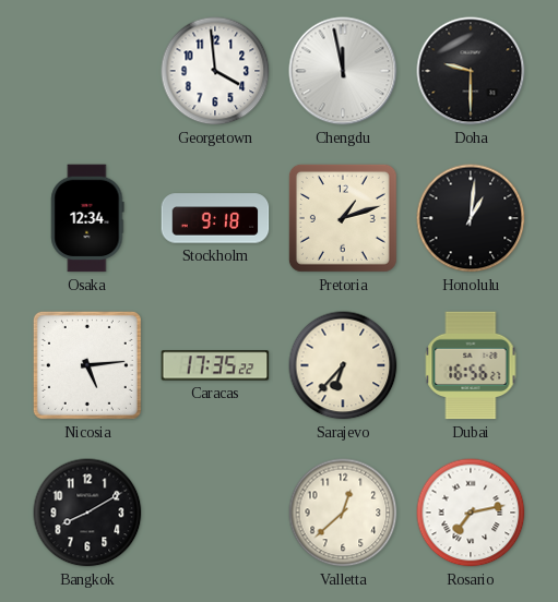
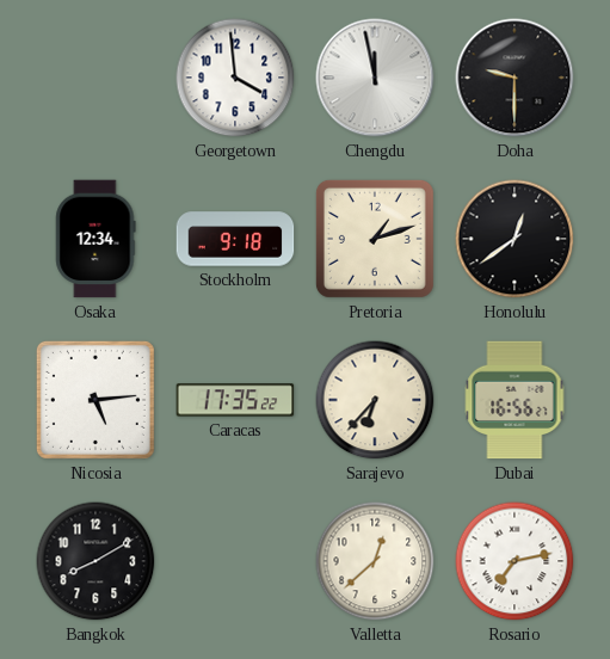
Honolulu: 1:01 -> 12:39
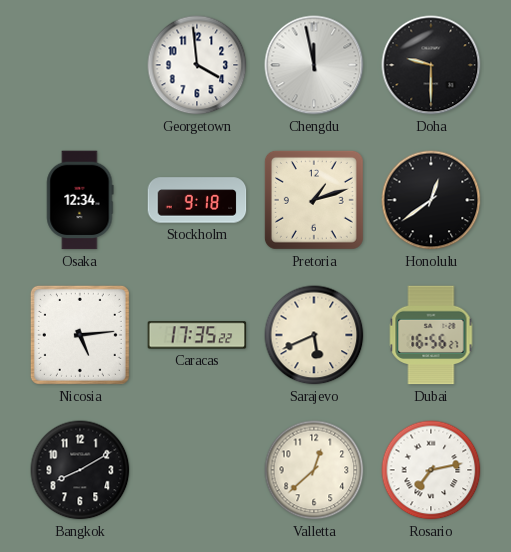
Sarajevo: 6:37 -> 5:41
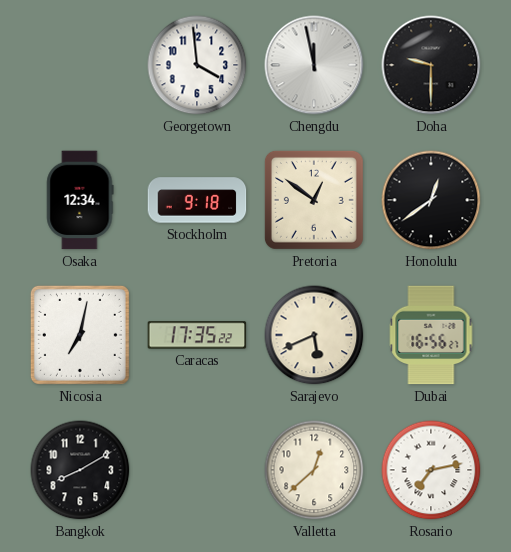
Pretoria: 1:12 -> 12:51
Nicosia: 5:14 -> 7:02
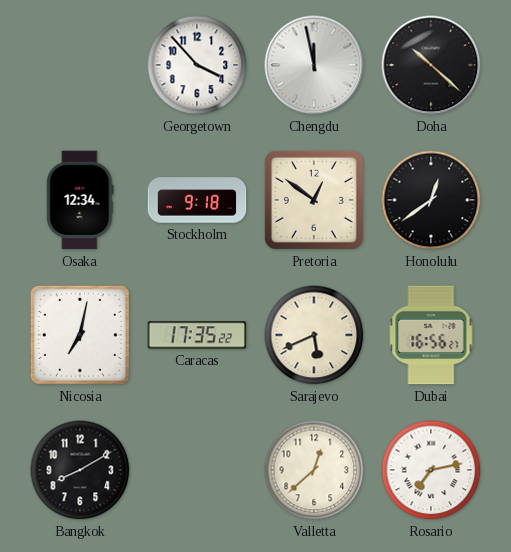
Georgetown: 3:59 -> 3:53
Doha: 9:30 -> 10:22
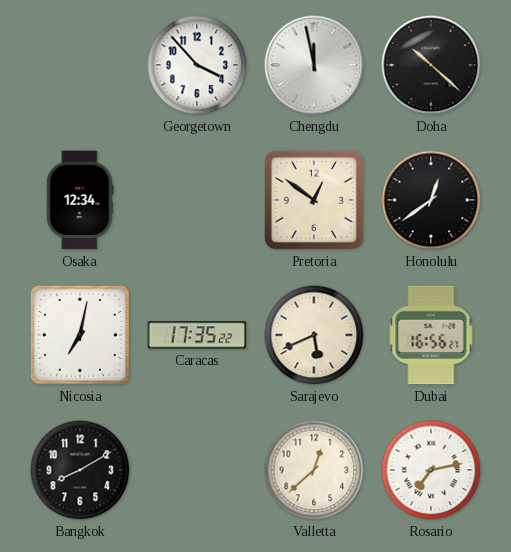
Stockholm: 9:18 -> none
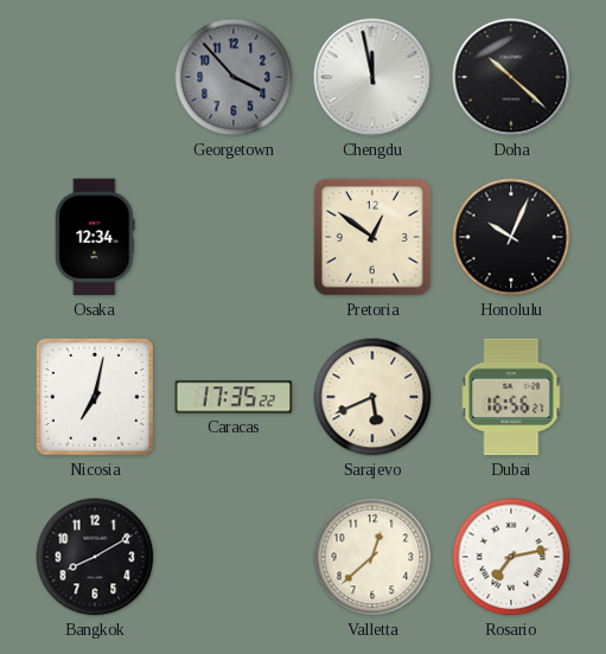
Georgetown dial: white -> grey
Honolulu: 12:39 -> 10:04
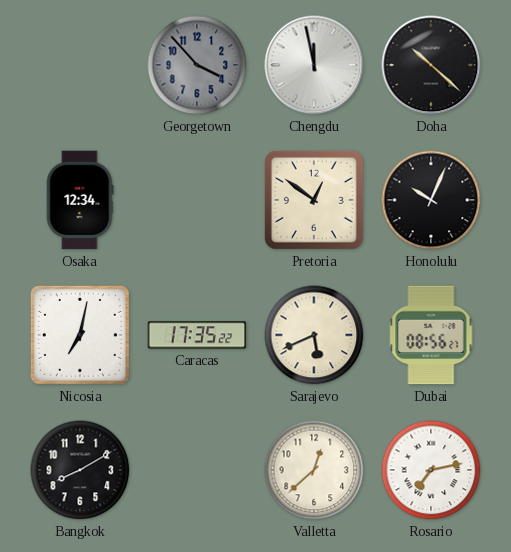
Dubai: 16:56 -> 08:56
